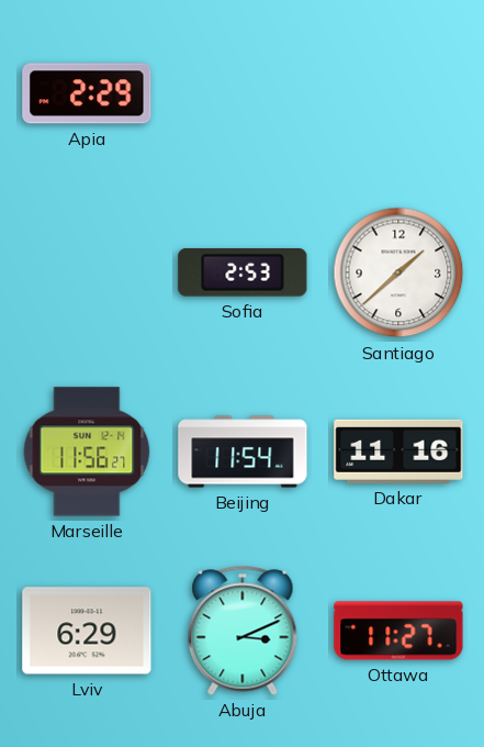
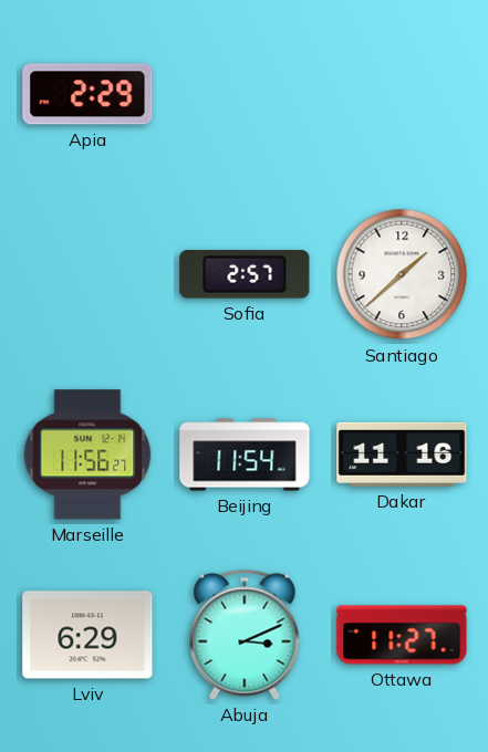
Sofia: 2:53 -> 2:57
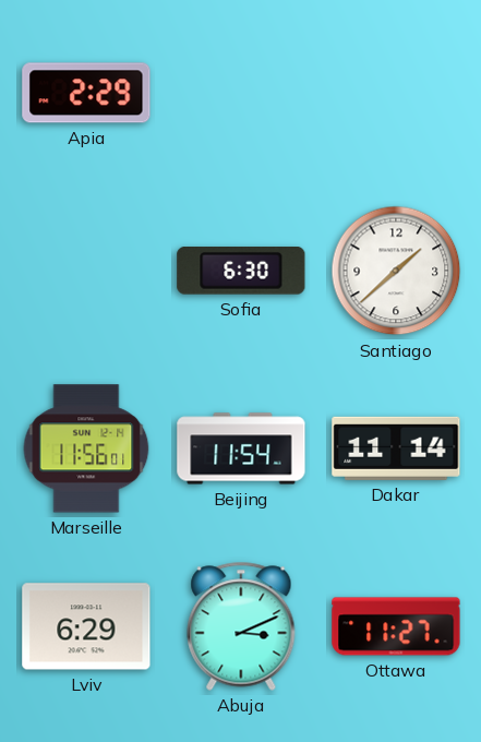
Sofia: 2:57 -> 6:30
Marseille: 11:56:27 -> 11:56:01
Dakar: 11:16 -> 11:14
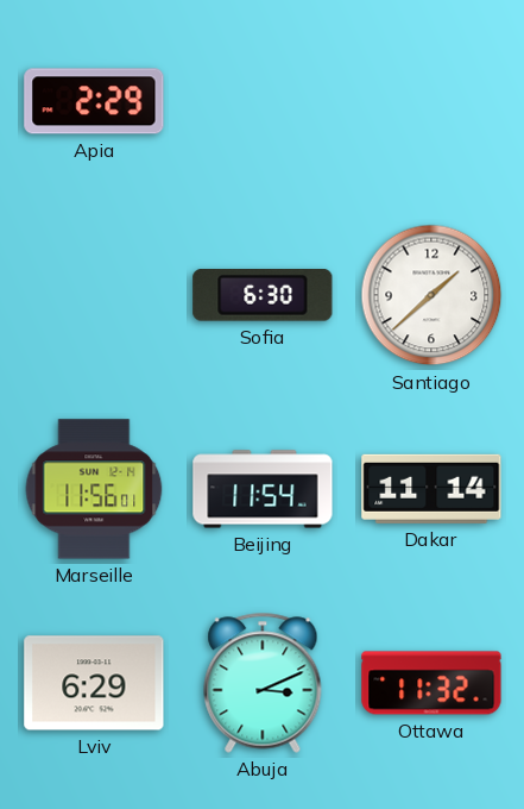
Ottawa: 11:27 -> 11:32
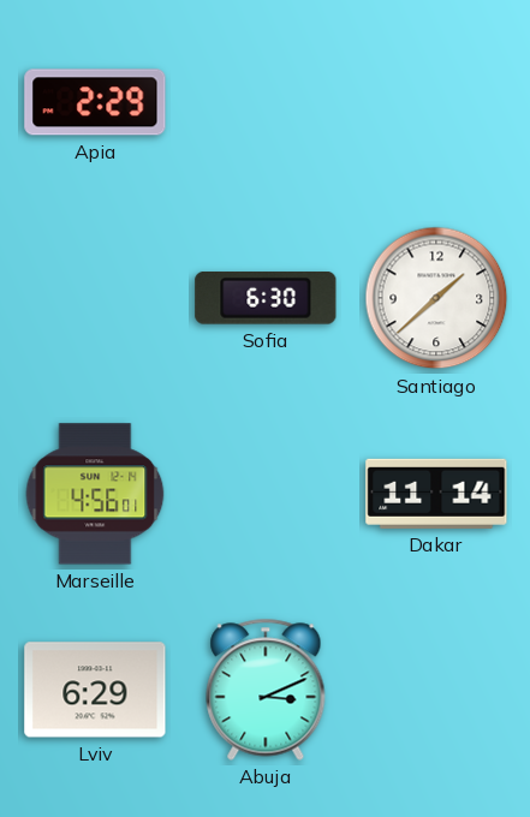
Marseille: 11:56 -> 4:56
Beijing: 11:54 -> none
Ottawa: 11:32 -> none
